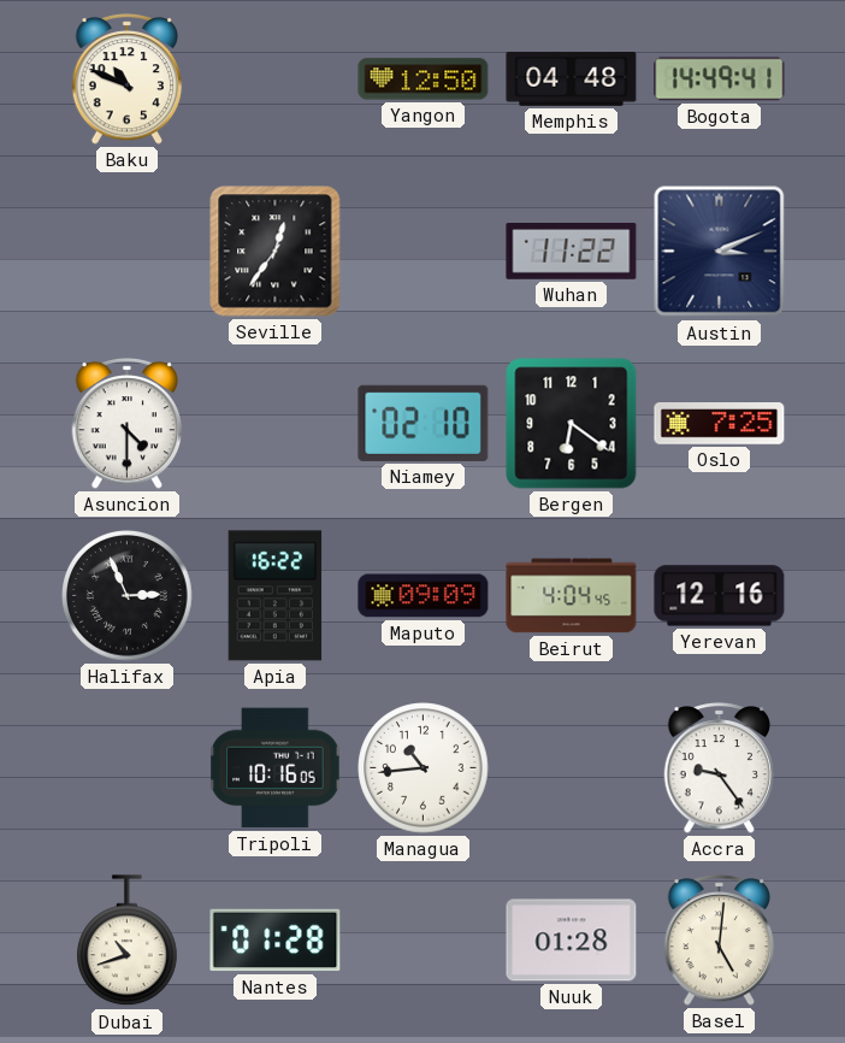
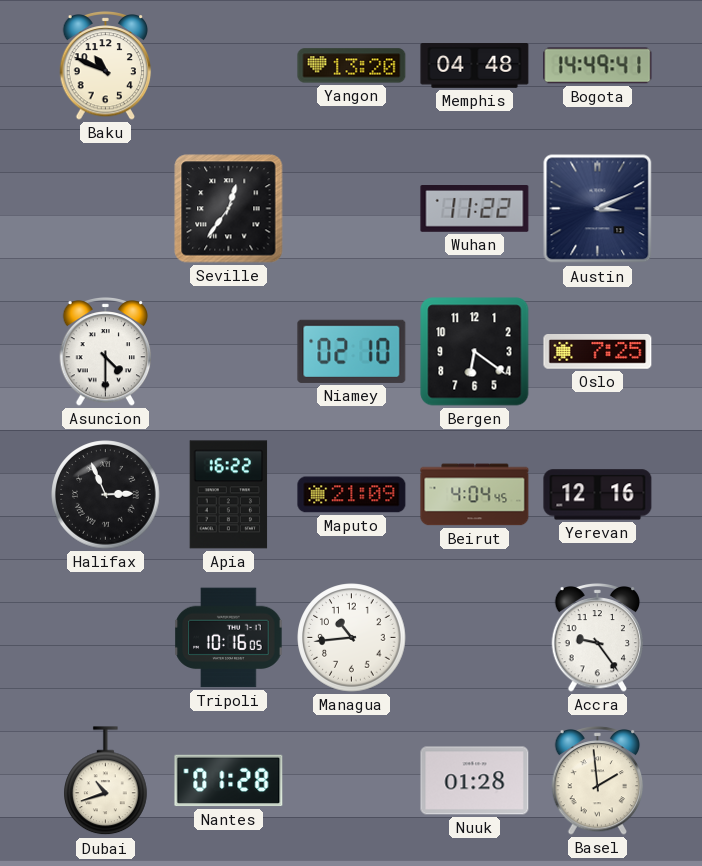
Yangon: 12:50 -> 13:20
Maputo: 09:09 -> 21:09
Basel: 5:01 -> 1:59
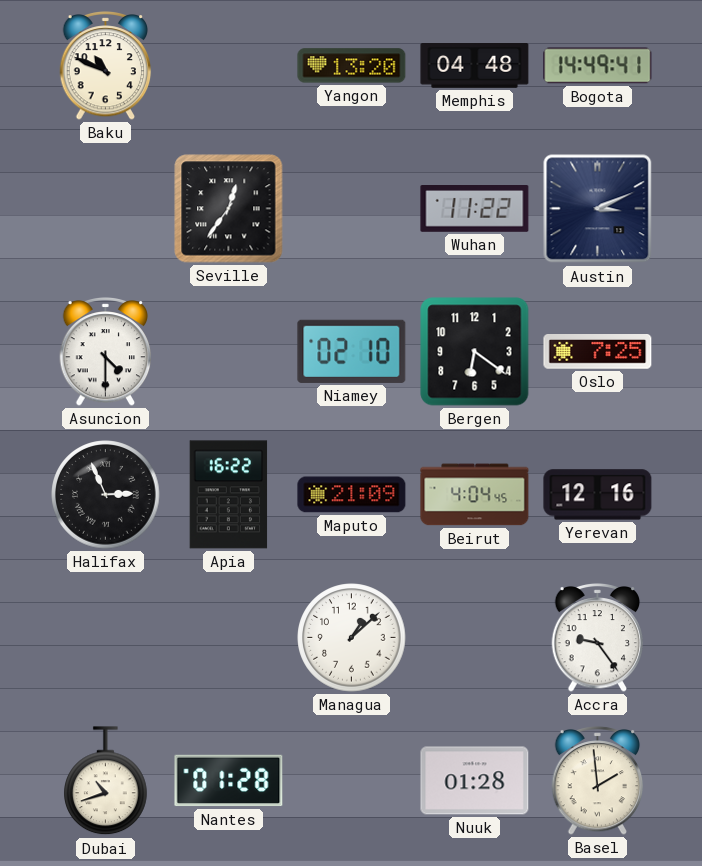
Tripoli: 10:16 -> none
Managua: 10:44 -> 1:08
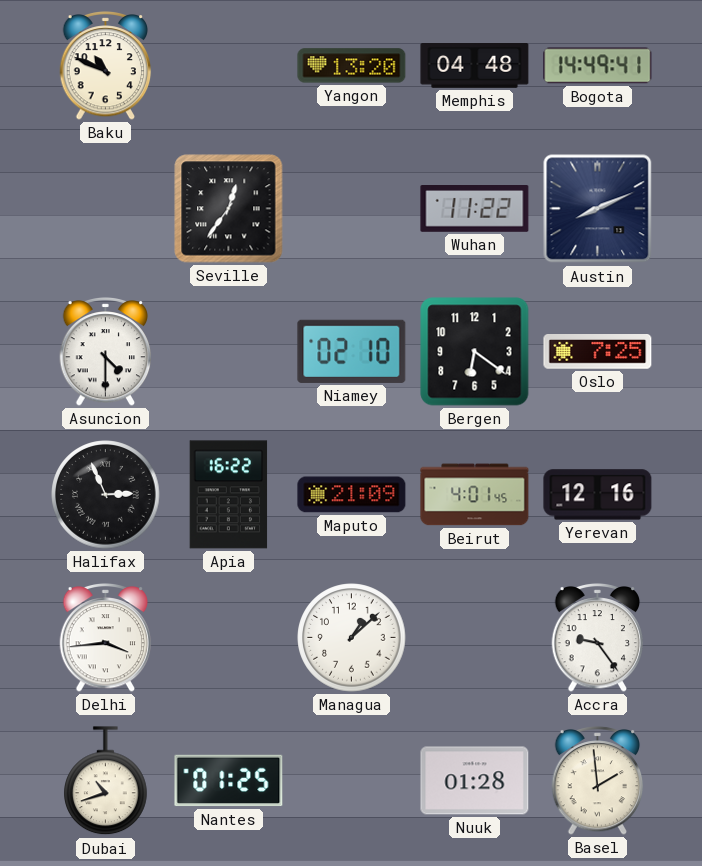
Austin: 3:11 -> 8:11
Beirut: 4:04 -> 4:01
Delhi: none -> 3:44
Nantes: 01:28 -> 01:25
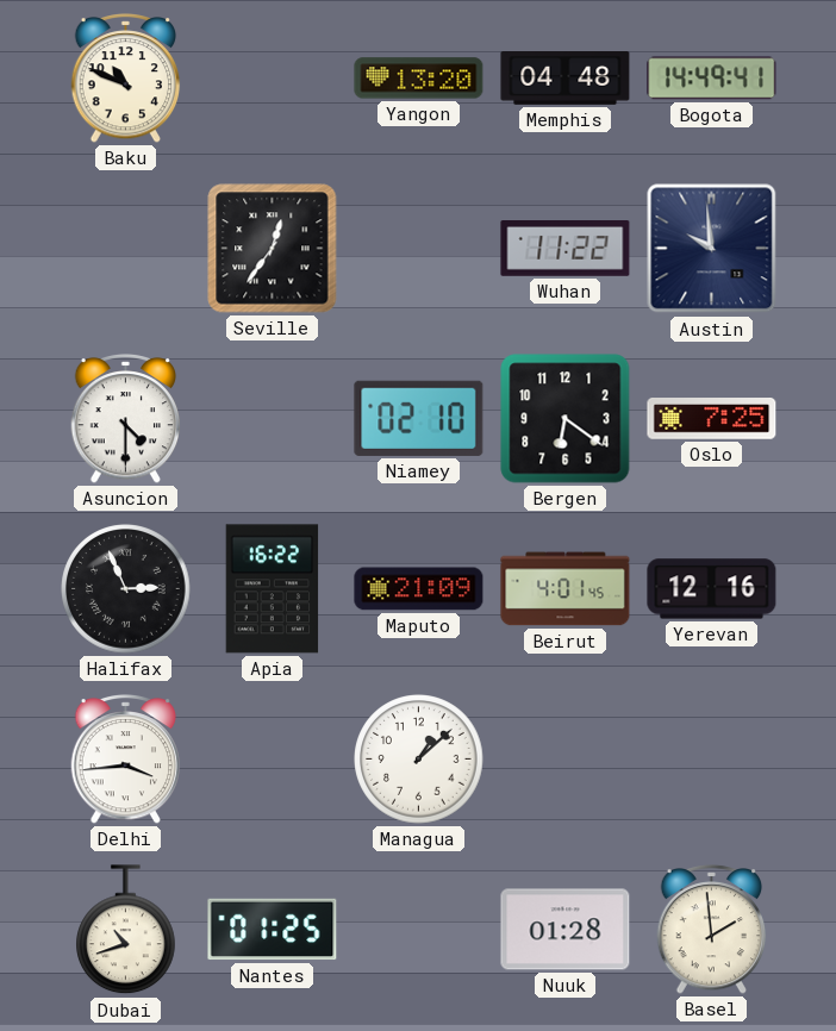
Austin: 8:11 -> 9:59
Accra: 9:24 -> none
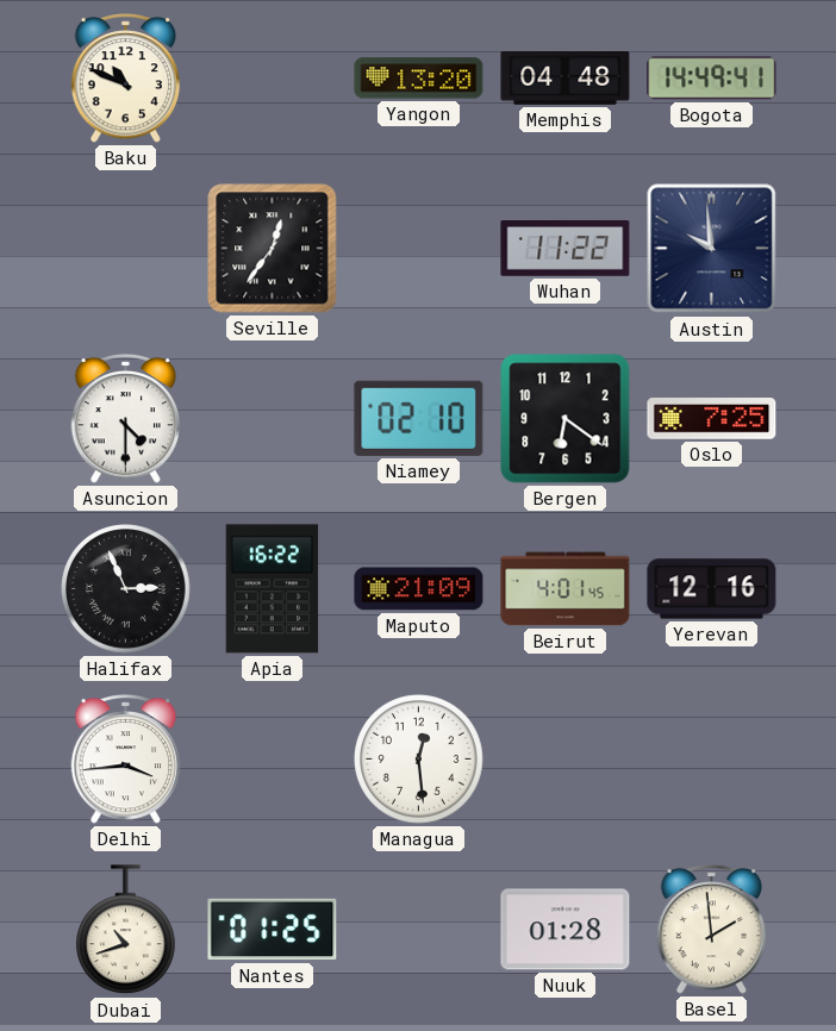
Managua: 1:08 -> 12:29
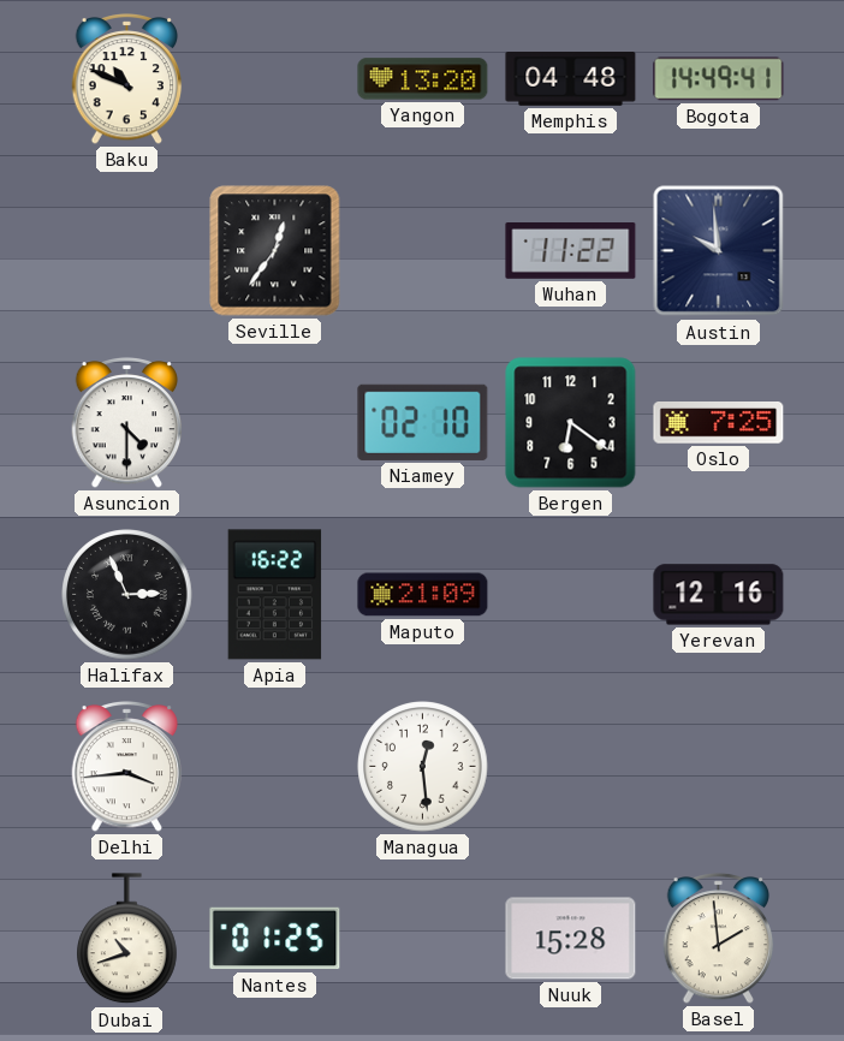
Beirut: 4:01 -> none
Nuuk: 01:28 -> 15:28
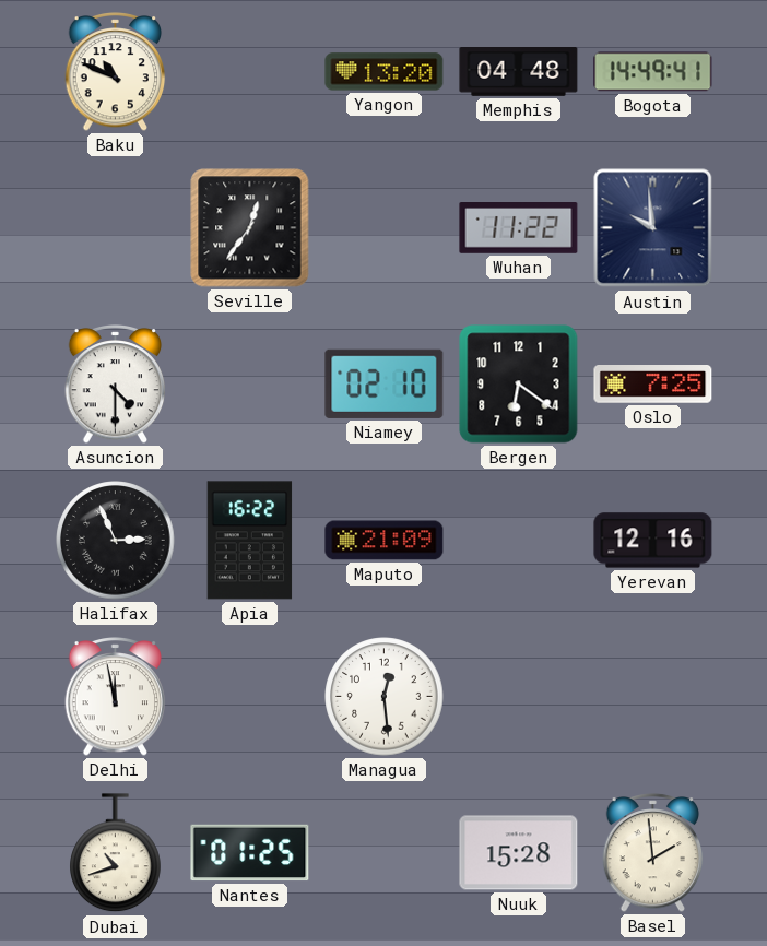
Delhi: 3:44 -> 11:58
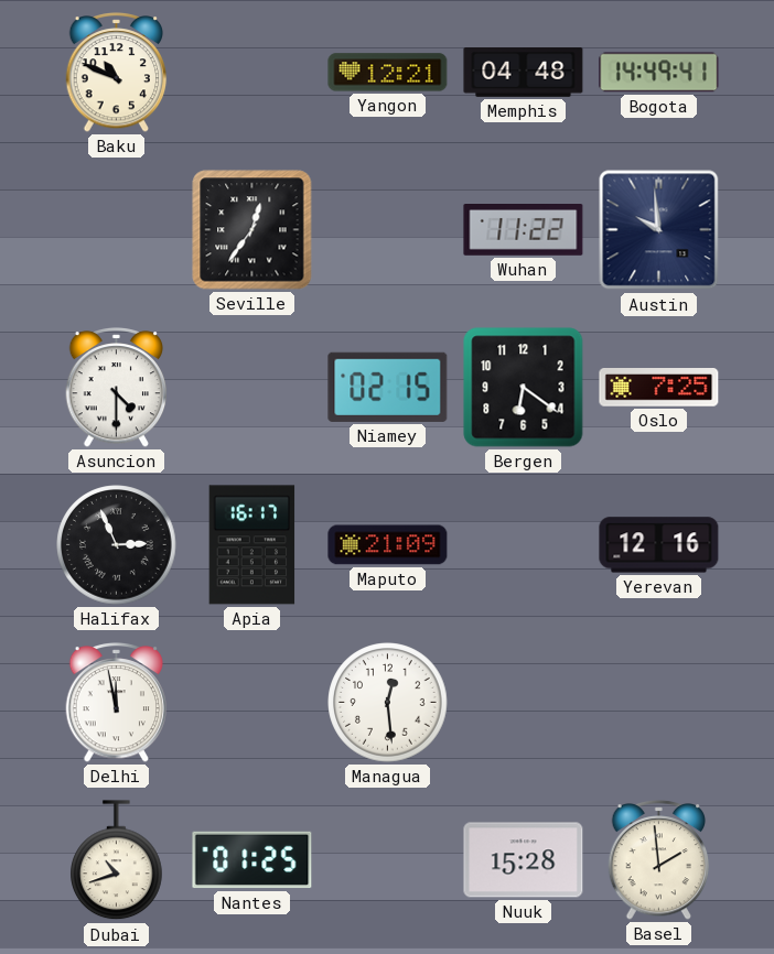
Yangon: 13:20 -> 12:21
Niamey: 02:10 -> 02:15
Apia: 16:22 -> 16:17
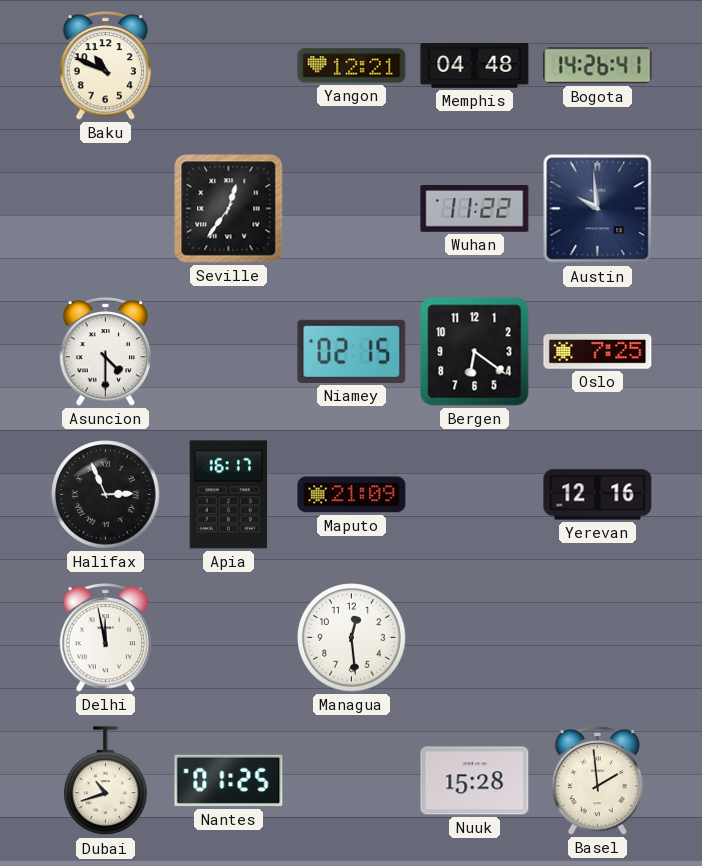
Bogota: 14:49 -> 14:26
